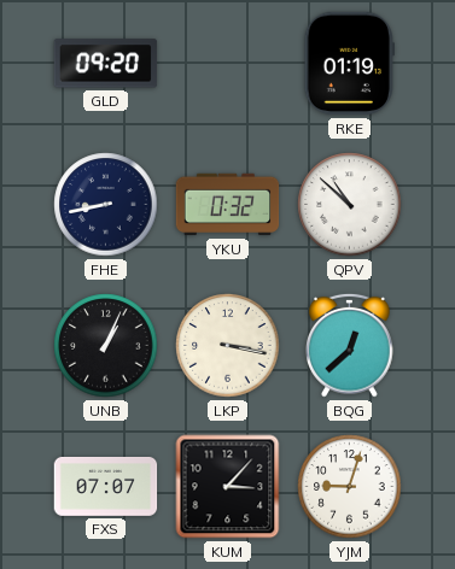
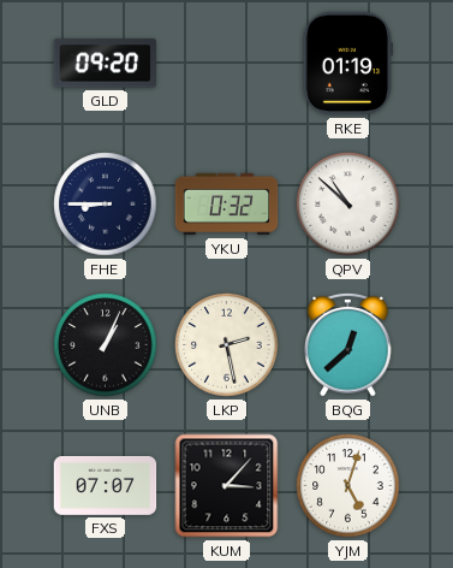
FHE: 8:43 -> 8:45
LKP: 3:17 -> 2:28
YJM: 9:03 -> 5:03
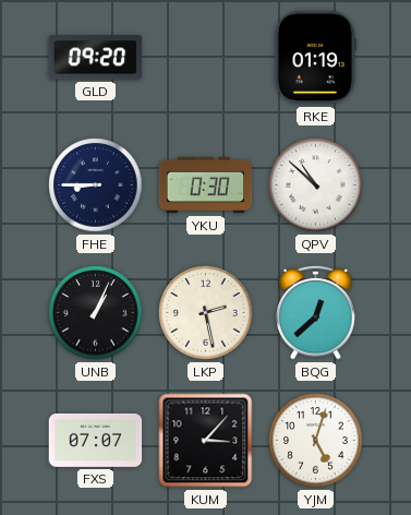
YKU: 0:32 -> 0:30
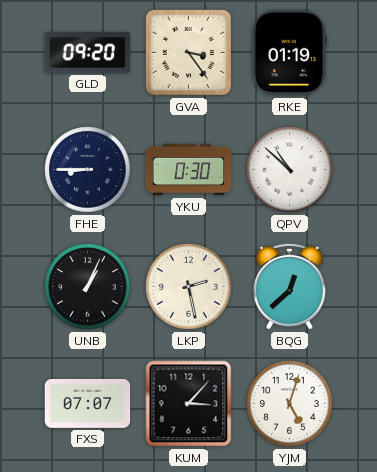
GVA: none -> 3:24
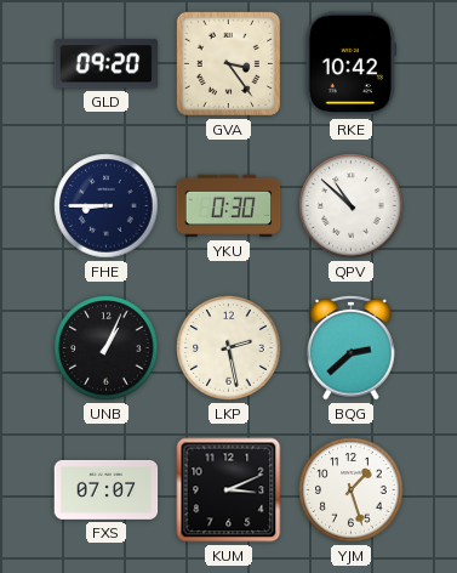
RKE: 01:19 -> 10:42
BQG: 12:38 -> 2:38
KUM: 3:07 -> 3:11
YJM: 5:03 -> 1:27
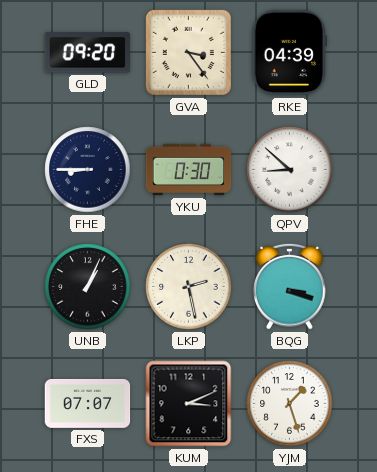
RKE: 10:42 -> 04:39
QPV: 10:52 -> 8:52
BQG: 2:38 -> 3:18
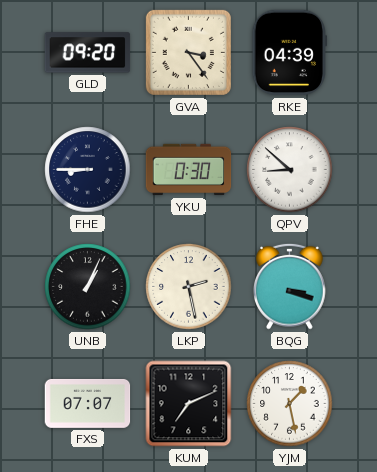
KUM: 3:11 -> 7:11
YJM: 1:27 -> 1:28
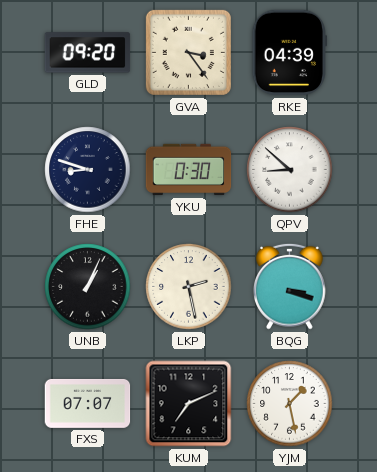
FHE: 8:45 -> 8:48
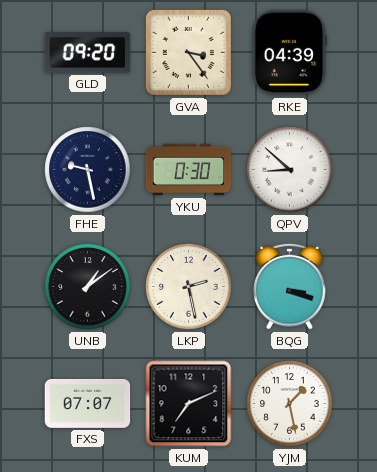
FHE: 8:48 -> 9:28
UNB: 1:04 -> 1:09
